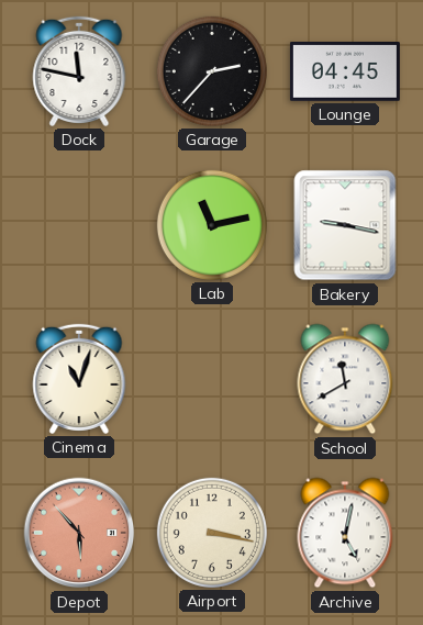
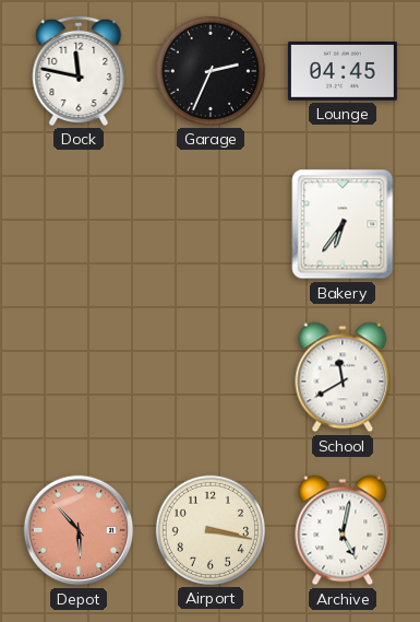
Garage: 2:37 -> 2:34
Lab: 11:13 -> none
Bakery: 9:17 -> 6:36
Cinema: 11:03 -> none
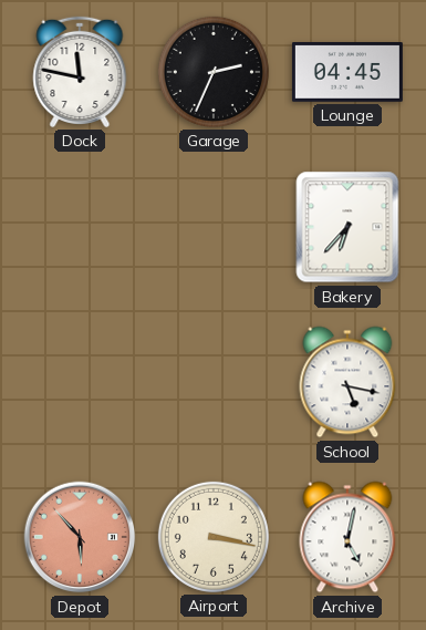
Bakery: 6:36 -> 6:37
School: 11:40 -> 5:17
